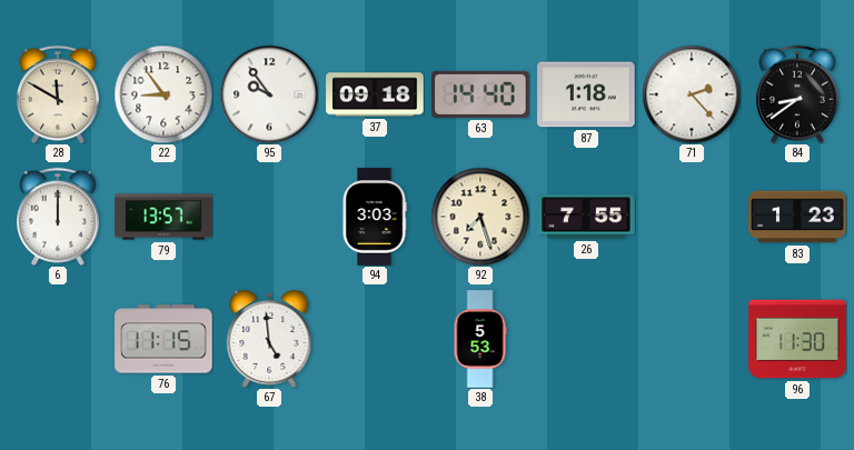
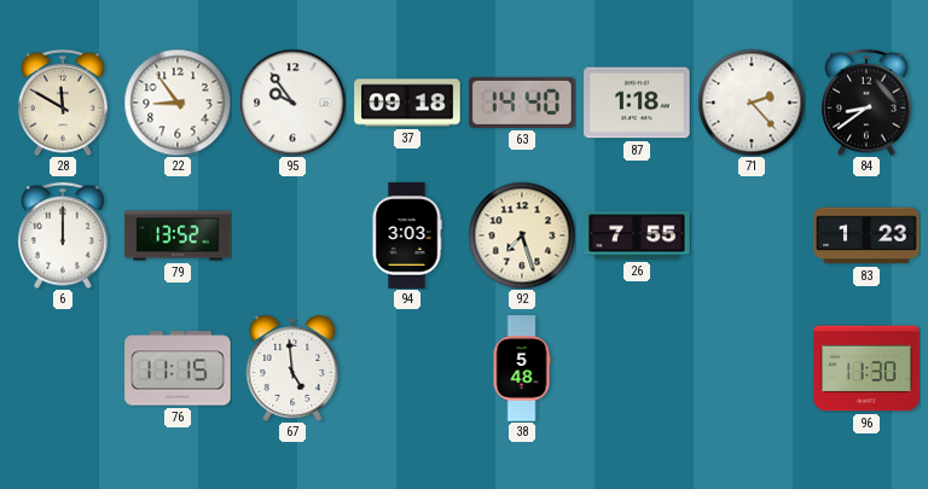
79: 13:57 -> 13:52
38: 5:53 -> 5:48
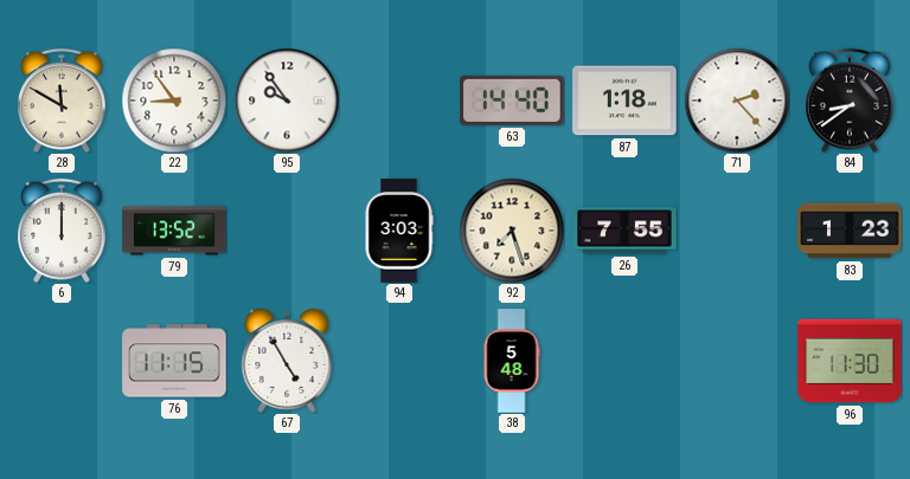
37: 09:18 -> none
67: 4:59 -> 4:55
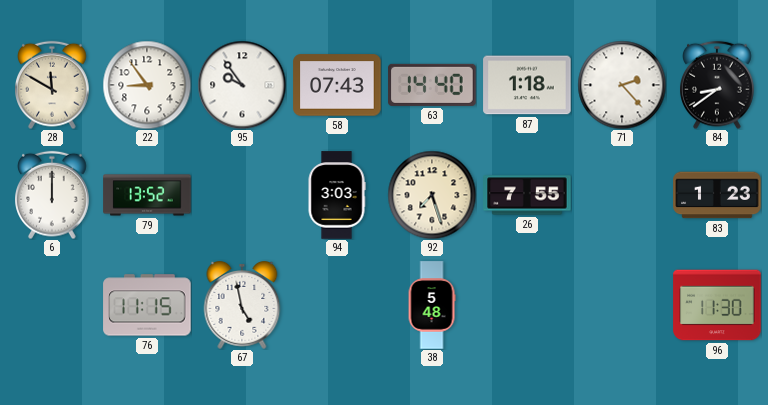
58: none -> 07:43
67: 4:55 -> 4:58
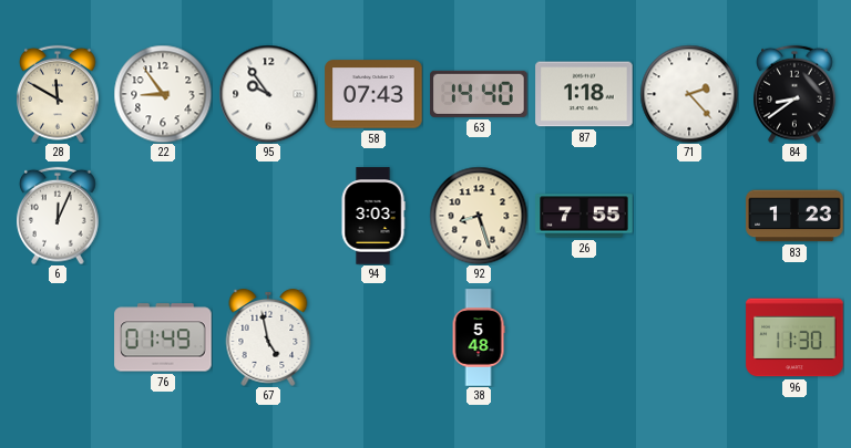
6: 12:00 -> 12:04
79: 13:52 -> none
92: 7:27 -> 8:27
76: 11:15 -> 01:49
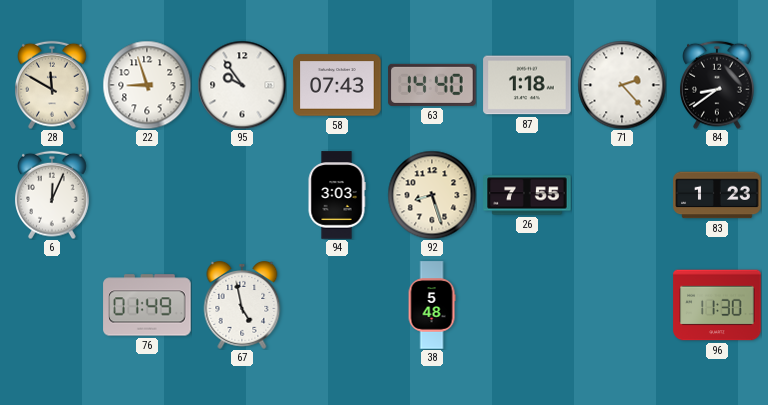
22: 8:54 -> 8:57
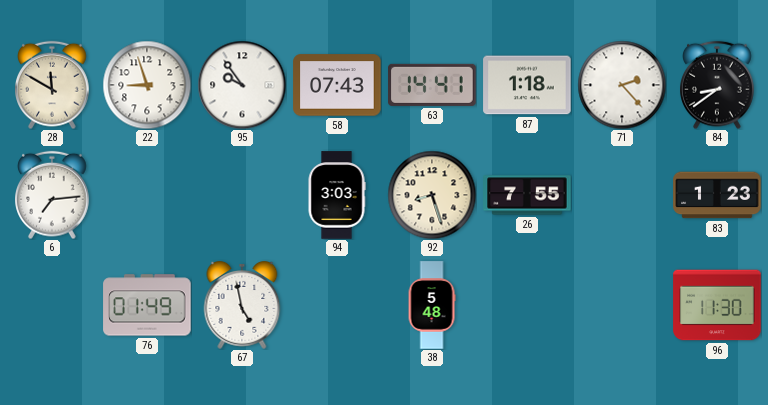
63: 14:40 -> 14:41
6: 12:04 -> 7:14
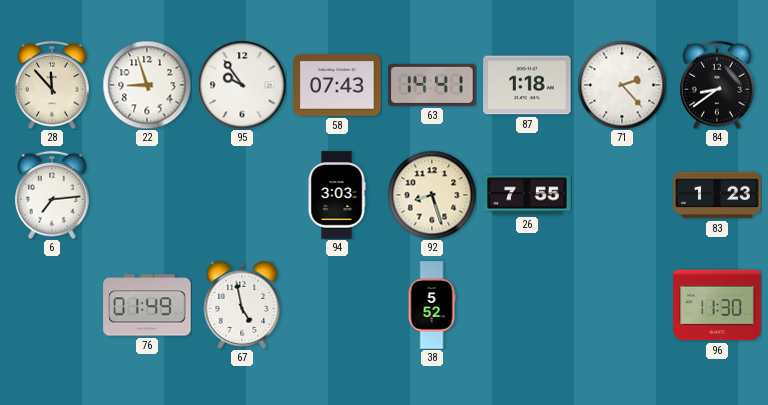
28: 11:50 -> 11:53
38: 5:48 -> 5:52
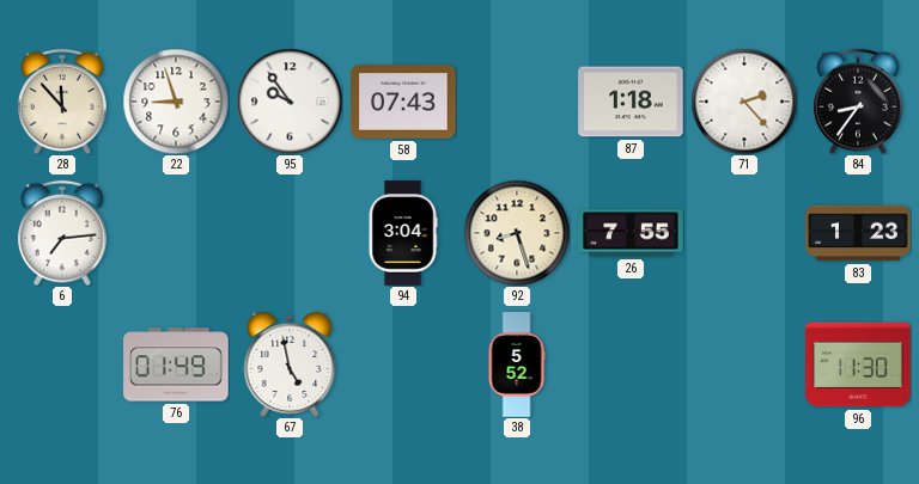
63: 14:41 -> none
84: 8:39 -> 8:36
94: 3:03 -> 3:04
